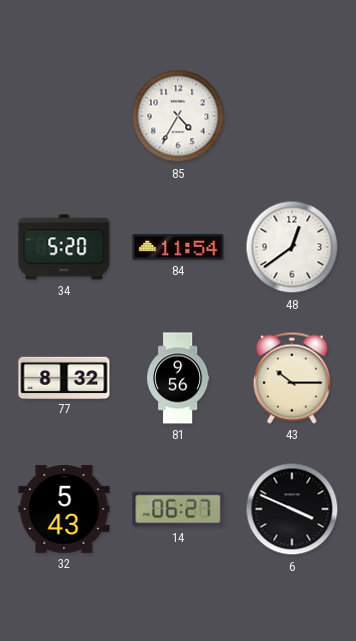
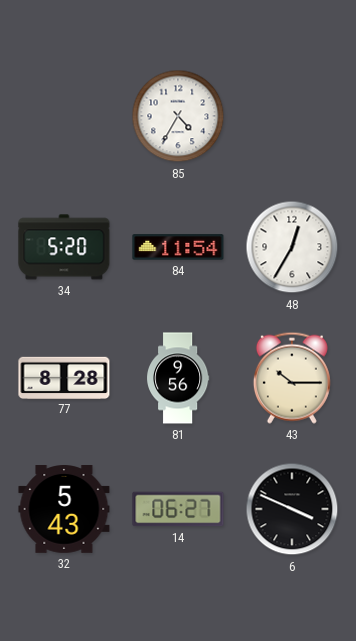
48: 12:39 -> 12:35
77: 8:32 -> 8:28
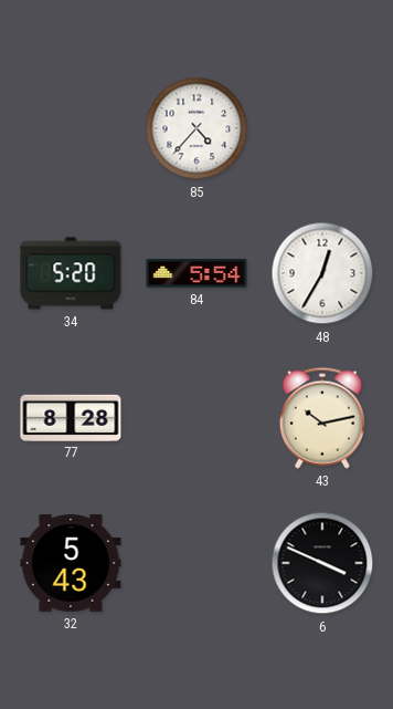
85: 4:35 -> 4:37
84: 11:54 -> 5:54
81: 9:56 -> none
43: 10:15 -> 10:13
14: 06:27 -> none
